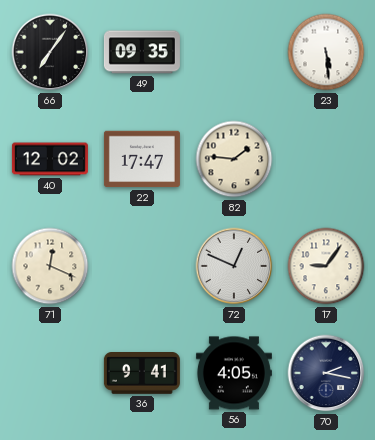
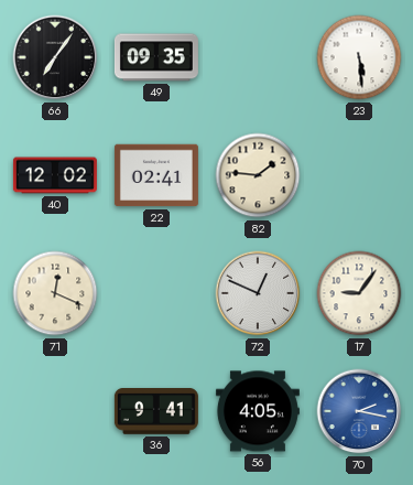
22: 17:47 -> 02:41
70 dial: navy -> blue
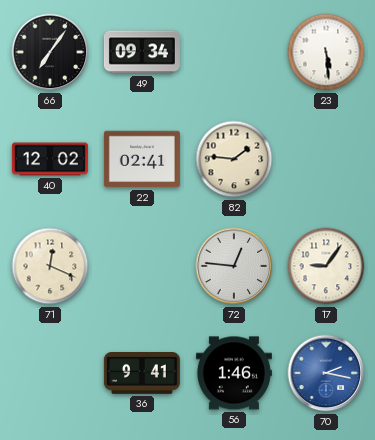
49: 09:35 -> 09:34
72: 12:49 -> 12:46
56: 4:05 -> 1:46
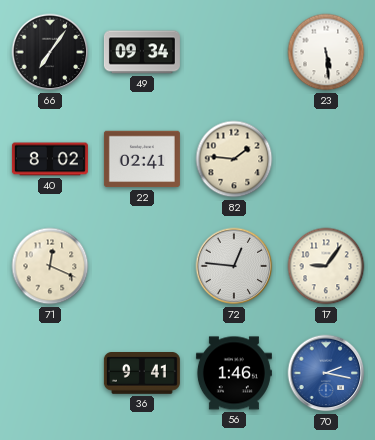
40: 12:02 -> 8:02
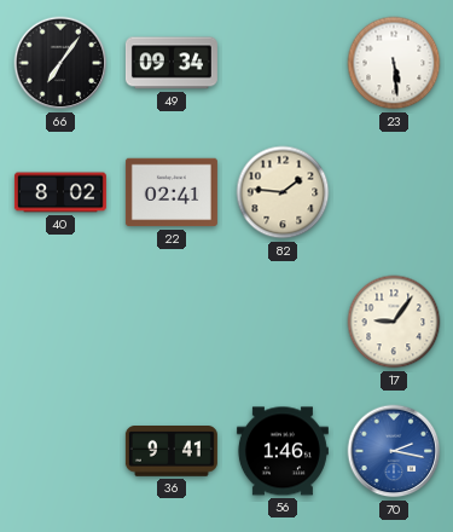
71: 12:19 -> none
72: 12:46 -> none
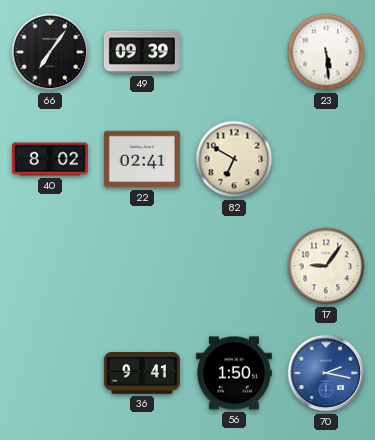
49: 09:34 -> 09:39
82: 1:46 -> 6:50
56: 1:46 -> 1:50
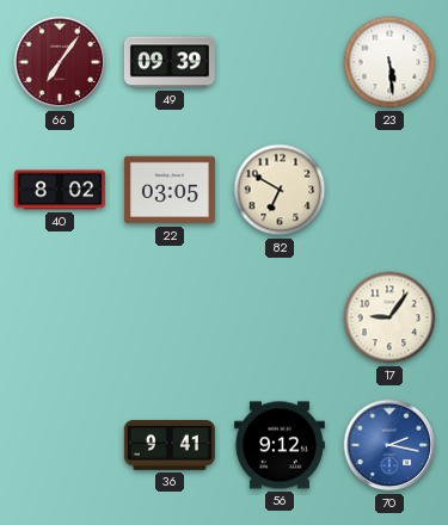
66 dial: black -> burgundy
22: 02:41 -> 03:05
56: 1:50 -> 9:12
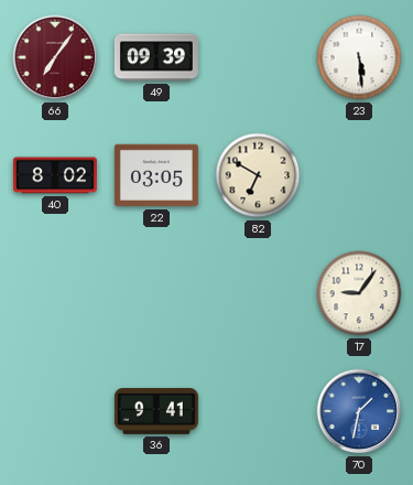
56: 9:12 -> none
70: 2:17 -> 1:32
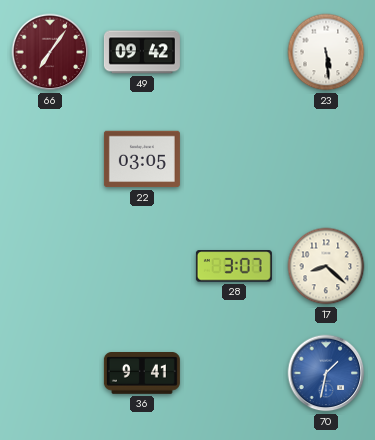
49: 09:39 -> 09:42
40: 8:02 -> none
82: 6:50 -> none
28: none -> 3:07
17: 9:06 -> 8:22
